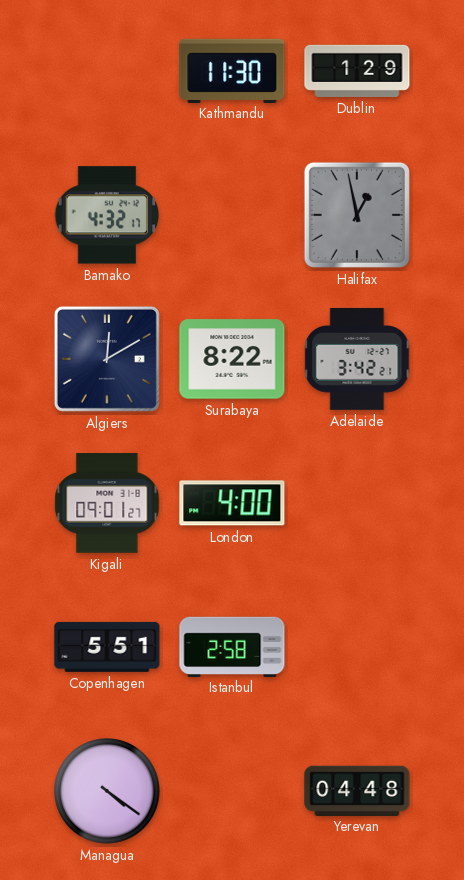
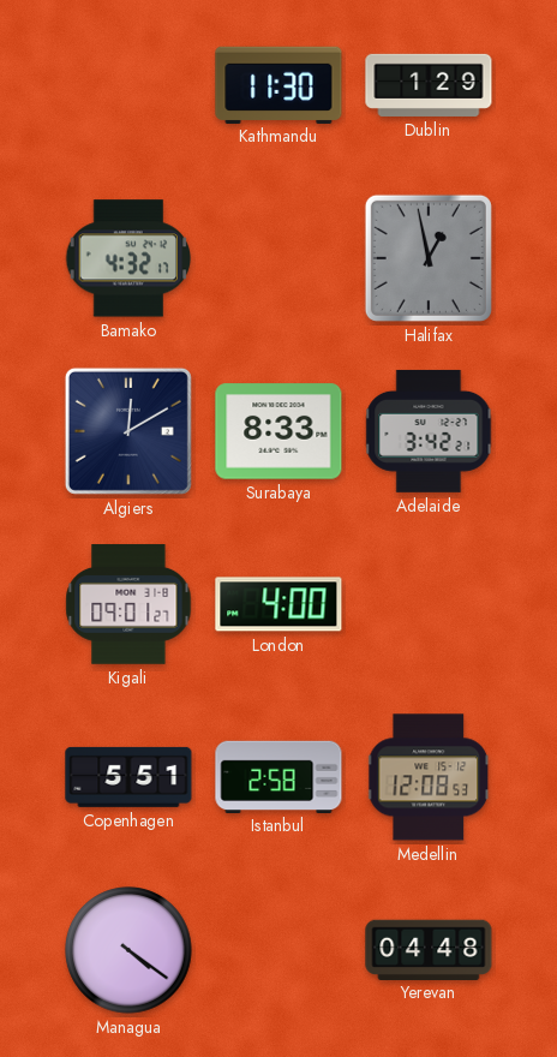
Surabaya: 8:22 -> 8:33
Medellin: none -> 12:08
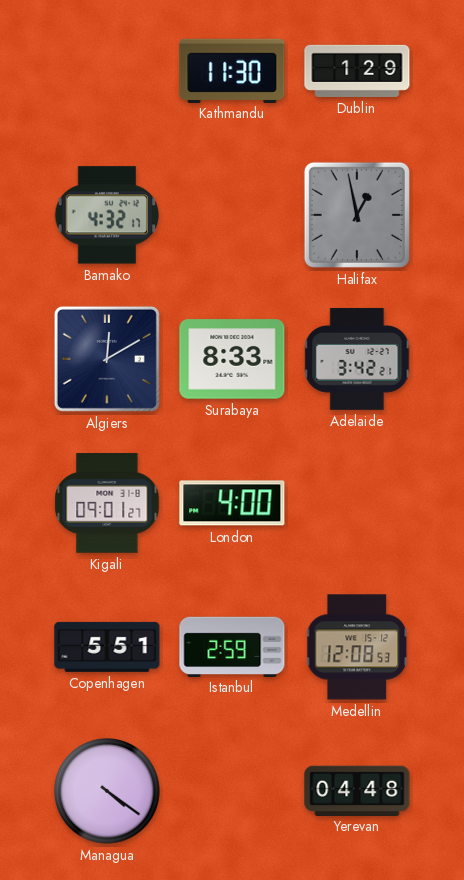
Istanbul: 2:58 -> 2:59
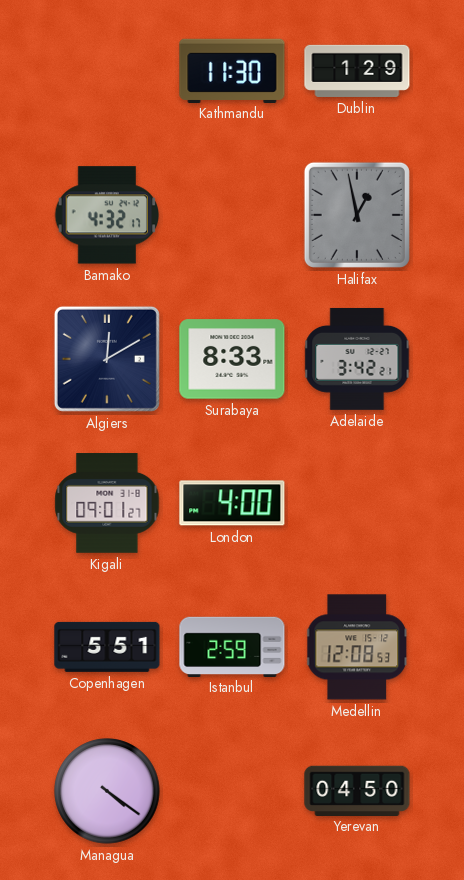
Yerevan: 04:48 -> 04:50
